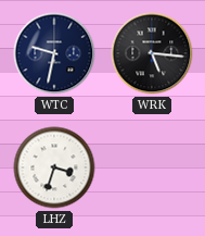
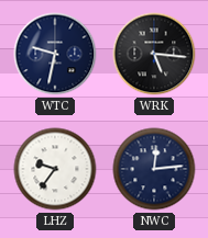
LHZ: 3:33 -> 9:36
NWC: none -> 12:14
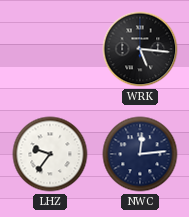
WTC: 9:32 -> none
